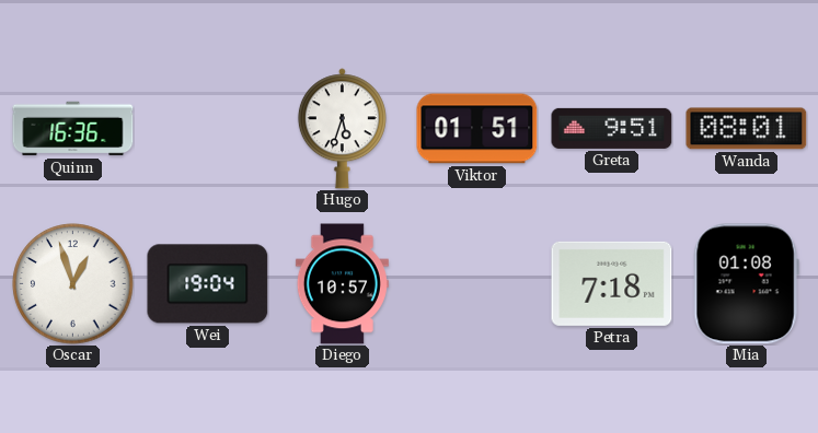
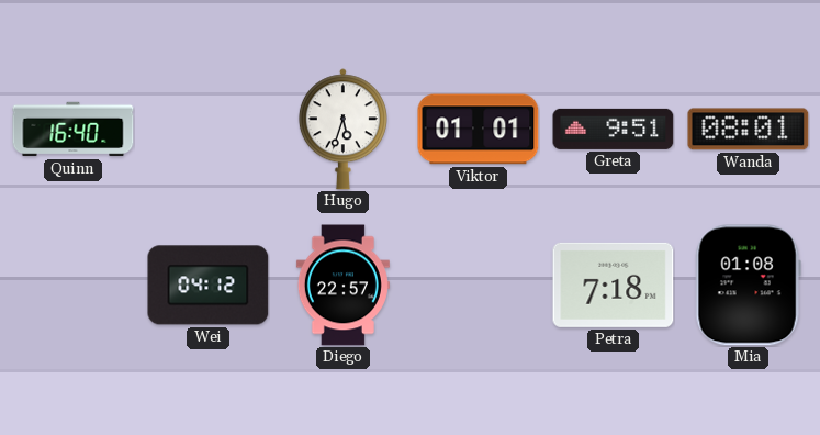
Quinn: 16:36 -> 16:40
Viktor: 01:51 -> 01:01
Oscar: 12:57 -> none
Wei: 19:04 -> 04:12
Diego: 10:57 -> 22:57
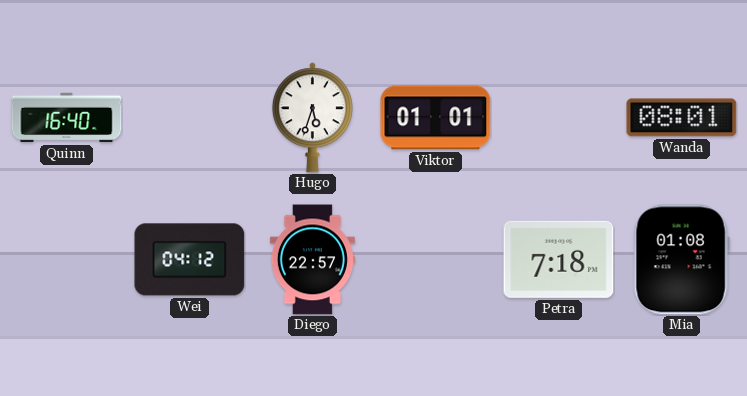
Greta: 9:51 -> none
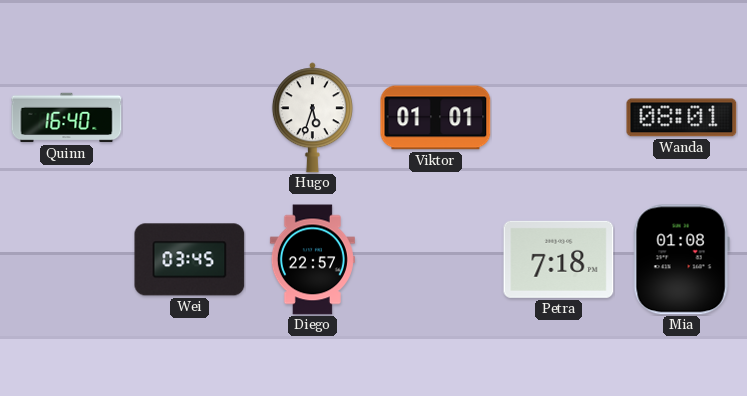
Wei: 04:12 -> 03:45
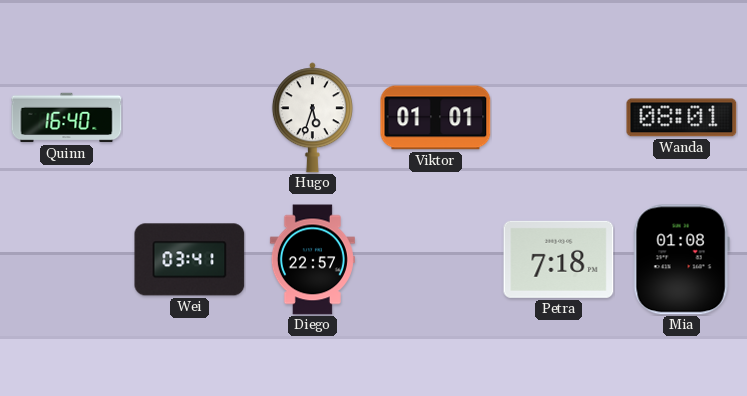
Wei: 03:45 -> 03:41
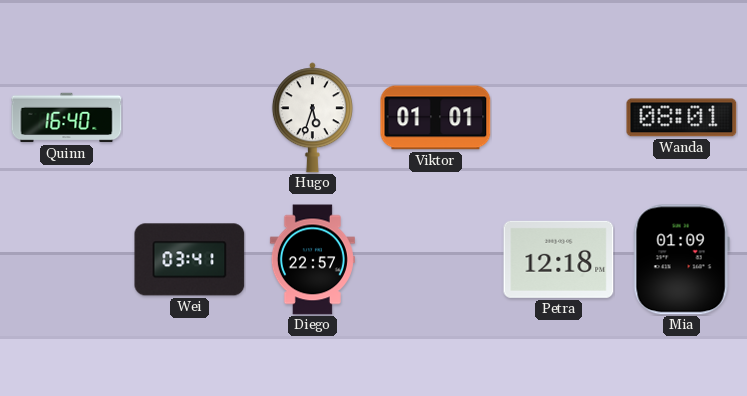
Petra: 7:18 -> 12:18
Mia: 01:08 -> 01:09
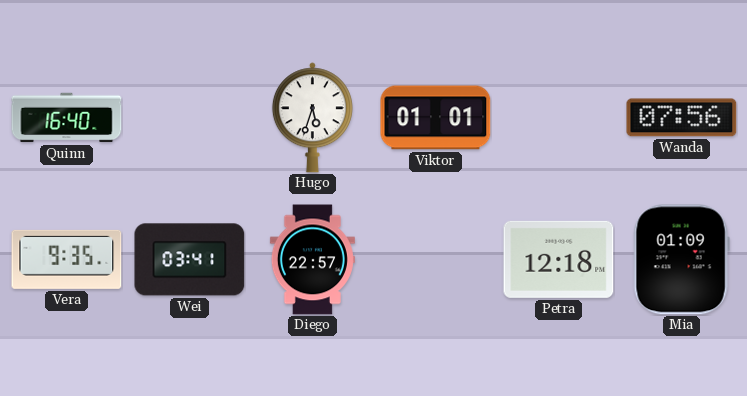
Wanda: 08:01 -> 07:56
Vera: none -> 9:35
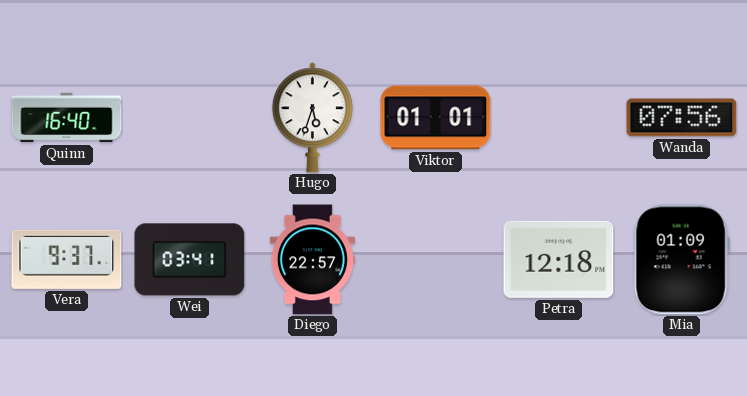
Vera: 9:35 -> 9:37
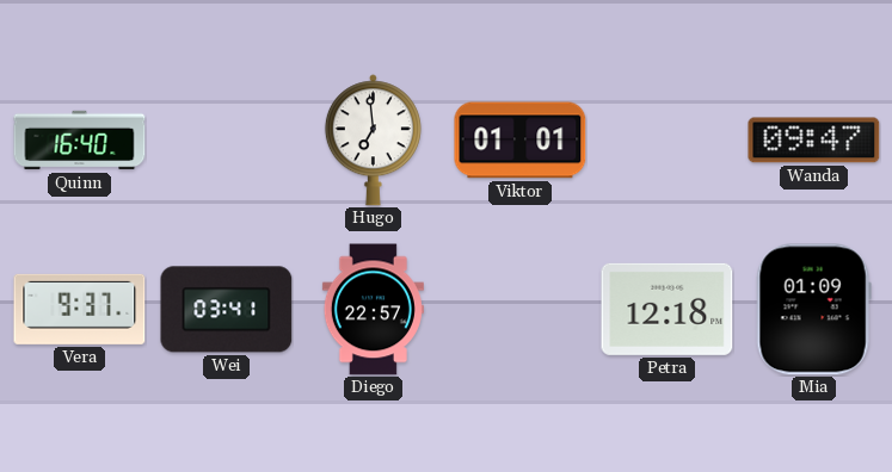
Hugo: 5:33 -> 6:59
Wanda: 07:56 -> 09:47
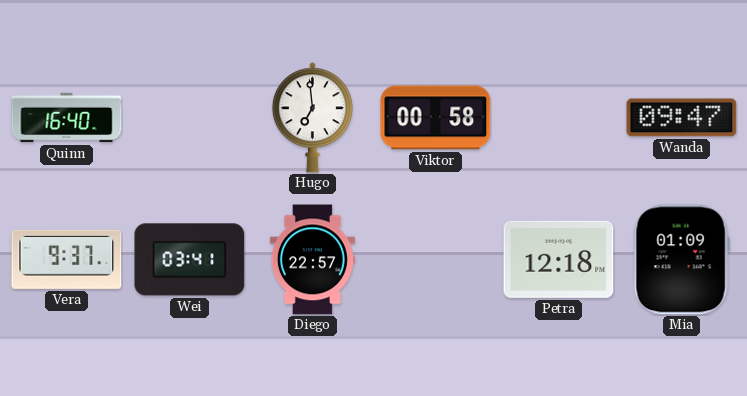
Viktor: 01:01 -> 00:58
